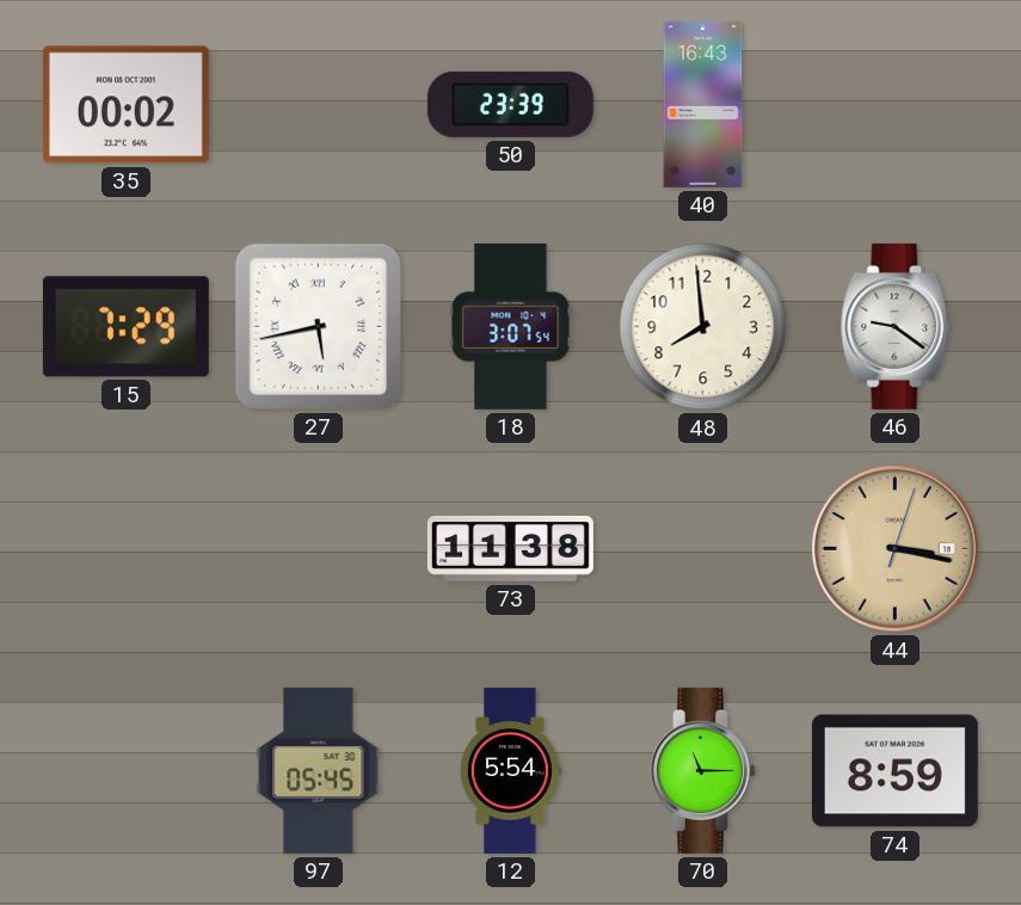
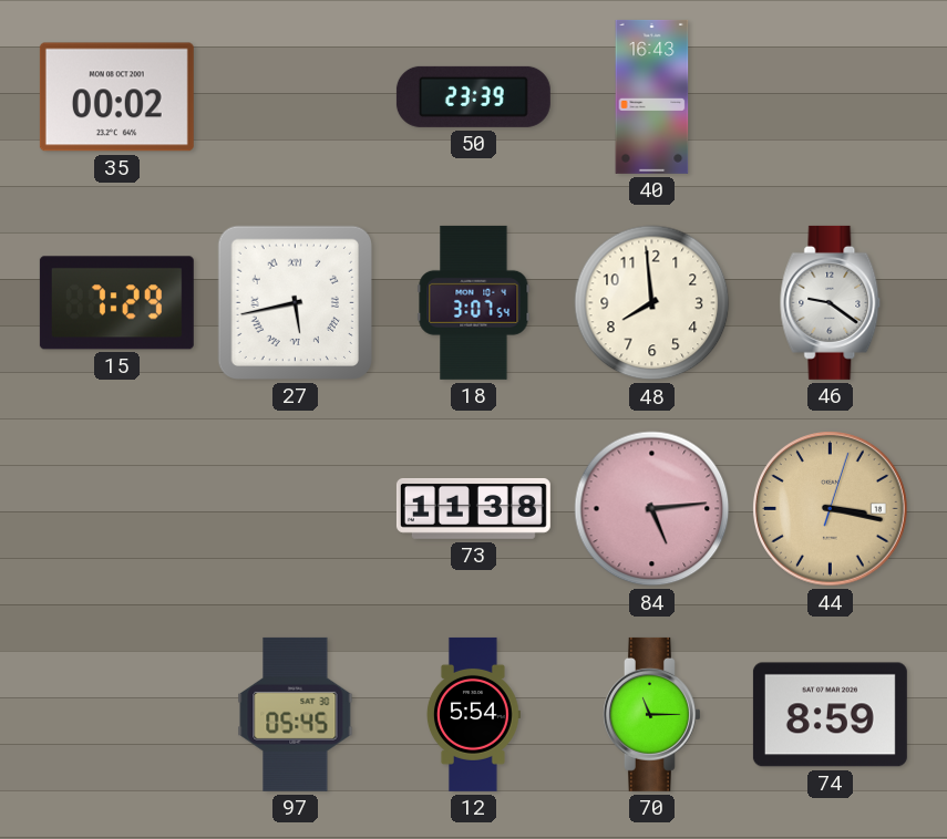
84: none -> 5:14
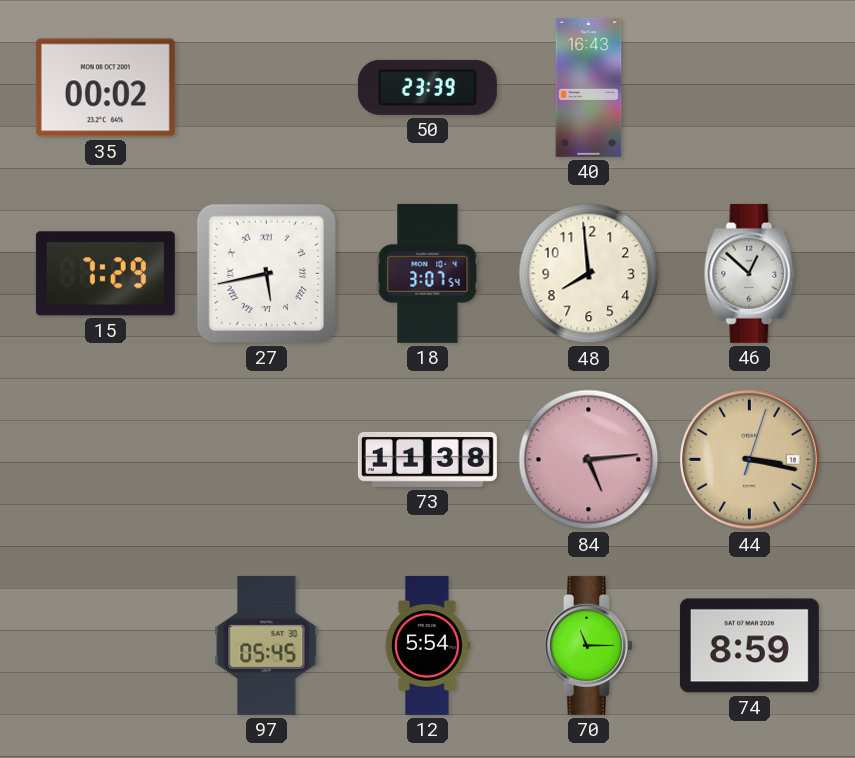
46: 9:21 -> 12:52
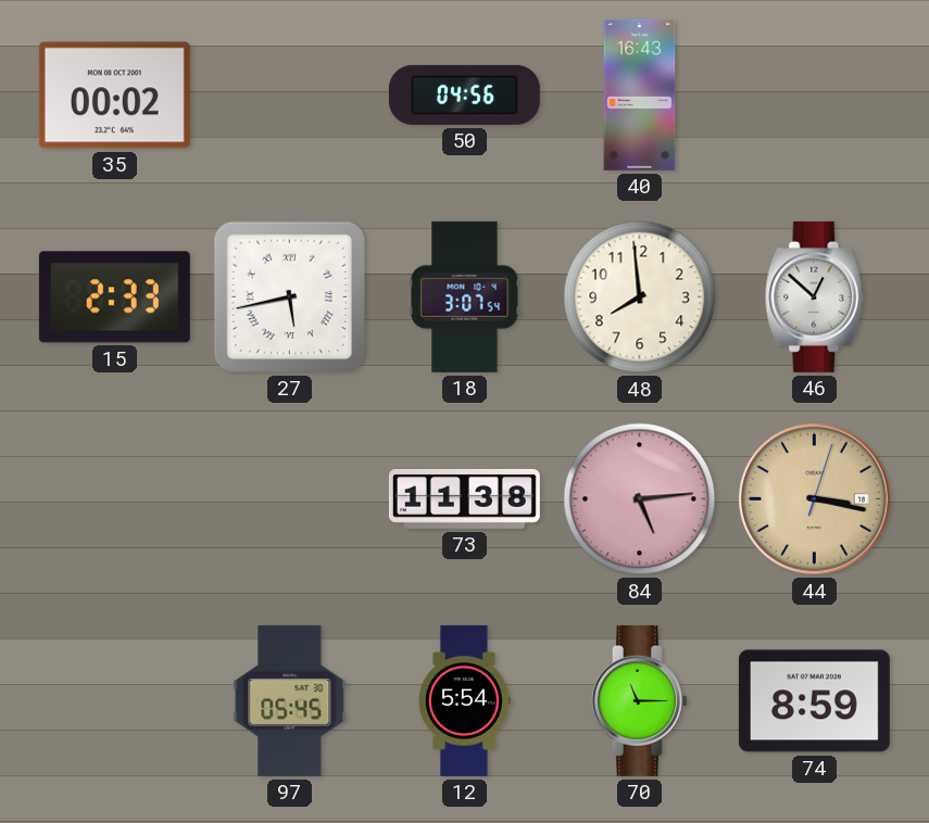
50: 23:39 -> 04:56
15: 7:29 -> 2:33
